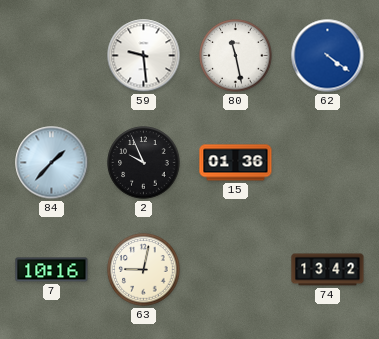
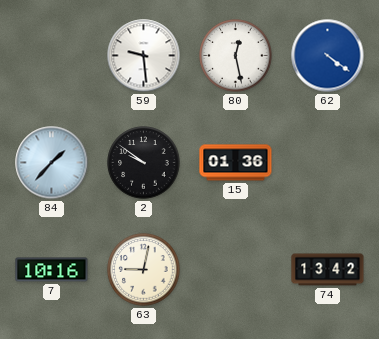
80: 11:28 -> 12:28
2: 9:56 -> 9:51
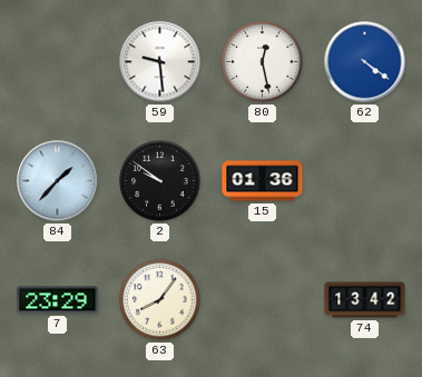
7: 10:16 -> 23:29
63: 9:02 -> 8:06
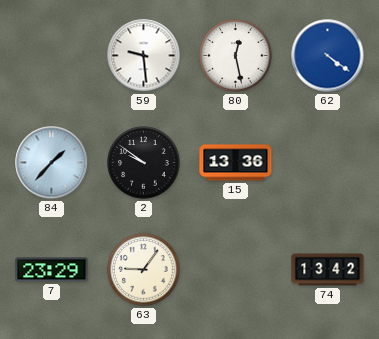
15: 01:36 -> 13:36
63: 8:06 -> 9:06
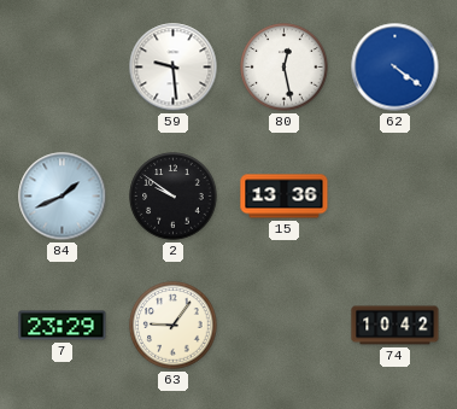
84: 1:37 -> 1:41
74: 13:42 -> 10:42
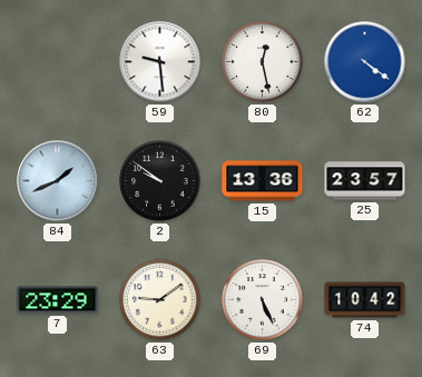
25: none -> 23:57
63: 9:06 -> 9:09
69: none -> 5:26
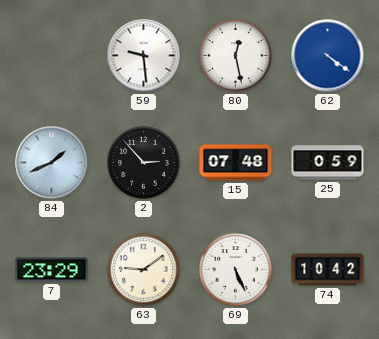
2: 9:51 -> 2:53
15: 13:36 -> 07:48
25: 23:57 -> 0:59
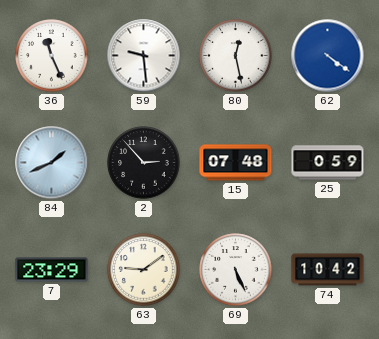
36: none -> 11:26
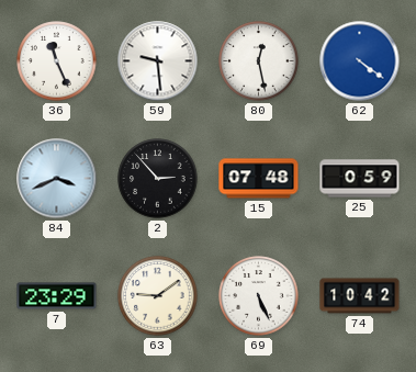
84: 1:41 -> 3:41
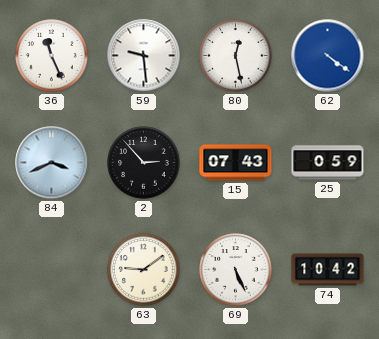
15: 07:48 -> 07:43
7: 23:29 -> none
